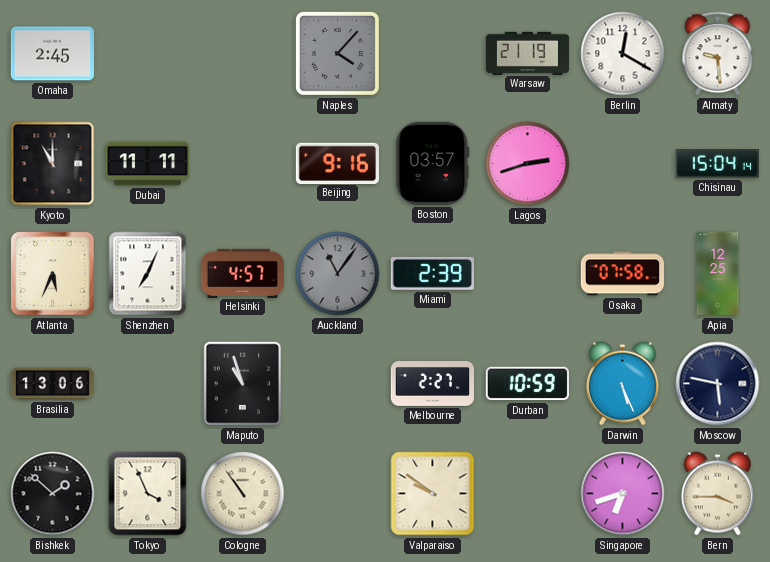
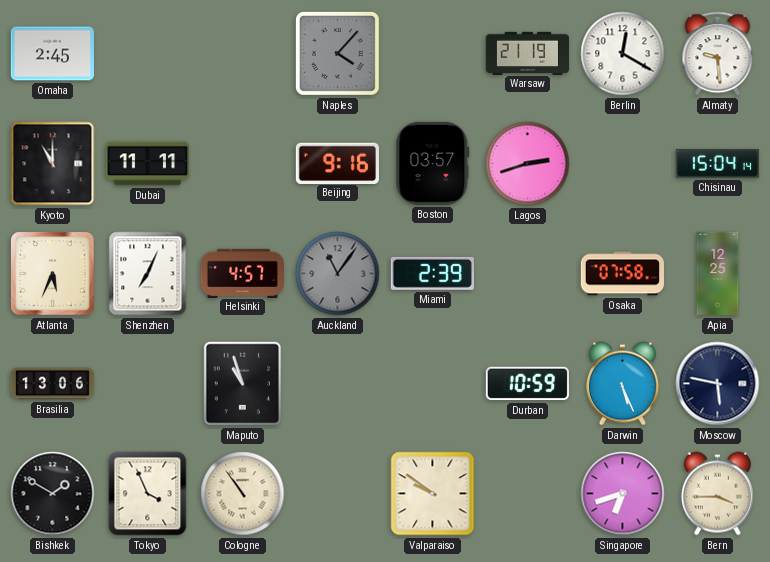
Melbourne: 2:27 -> none
Bishkek: 1:52 -> 1:50
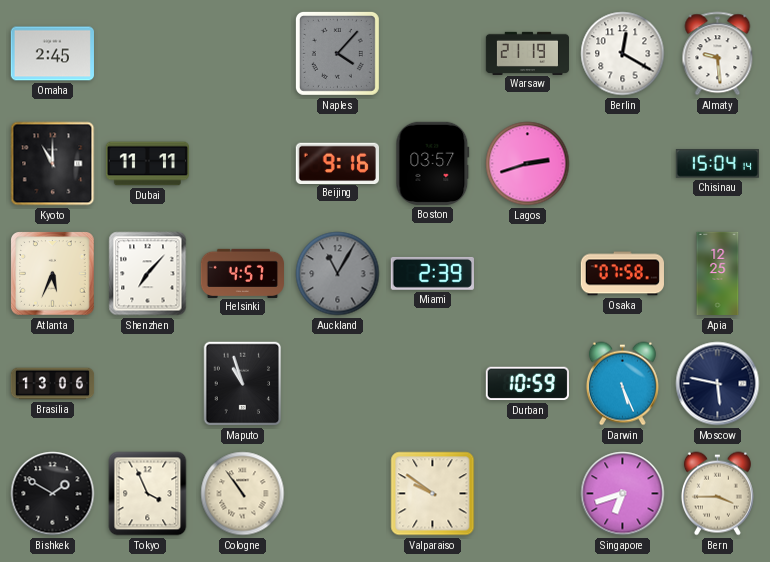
Shenzhen: 7:04 -> 7:07
Auckland: 11:06 -> 11:05
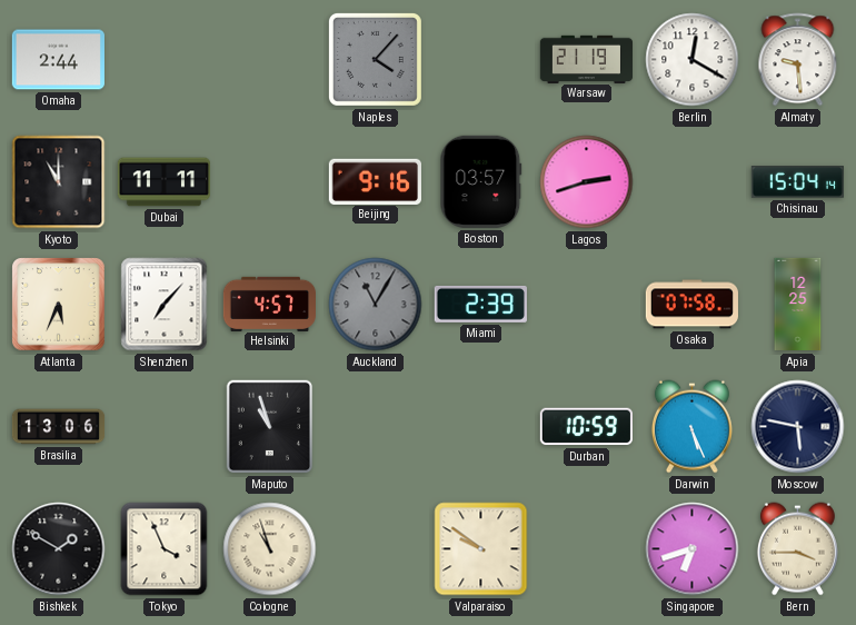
Omaha: 2:45 -> 2:44
Cologne: 10:54 -> 10:57
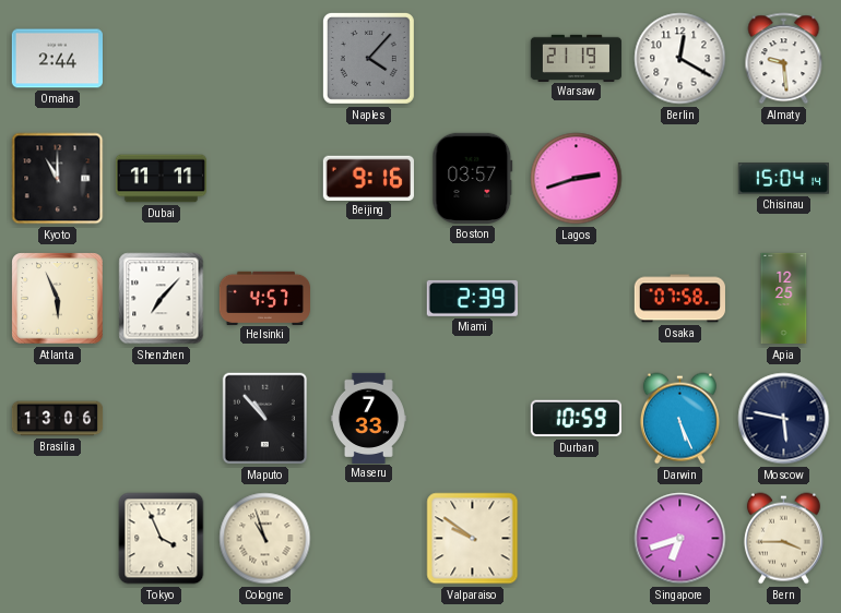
Atlanta: 5:34 -> 5:56
Auckland: 11:05 -> none
Maputo: 10:57 -> 10:53
Maseru: none -> 7:33
Bishkek: 1:50 -> none
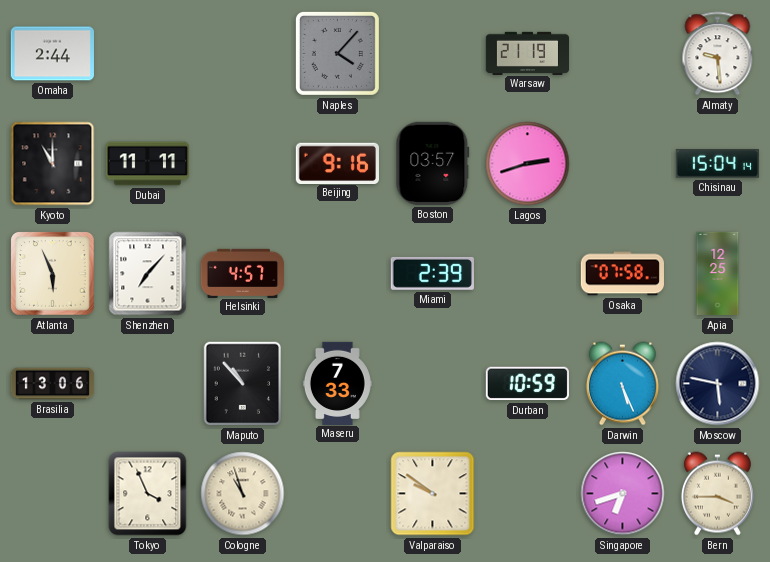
Berlin: 12:20 -> none
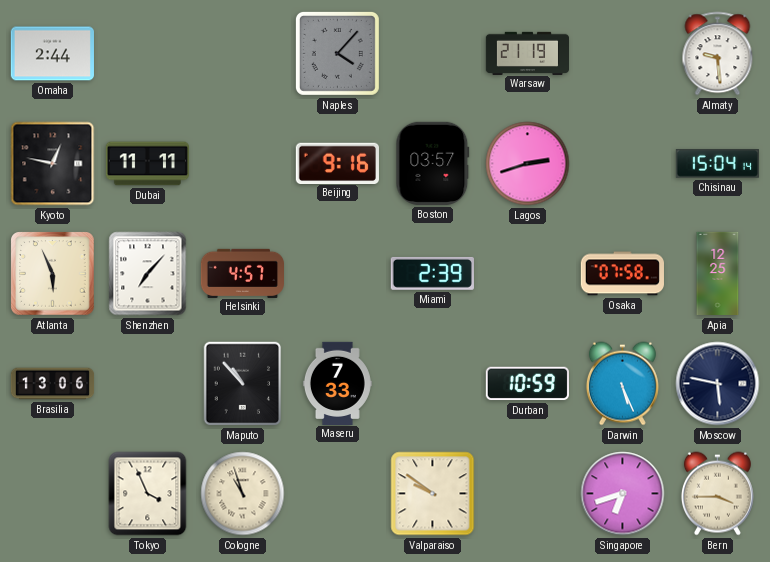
Kyoto: 11:00 -> 12:47
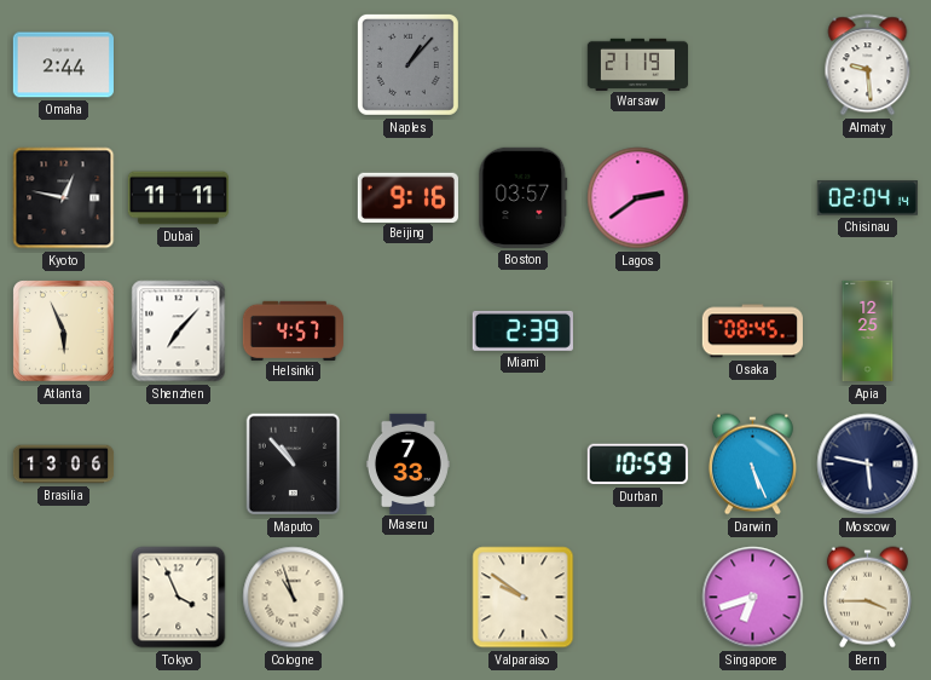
Naples: 4:07 -> 1:07
Lagos: 2:42 -> 2:39
Chisinau: 15:04 -> 02:04
Osaka: 07:58 -> 08:45
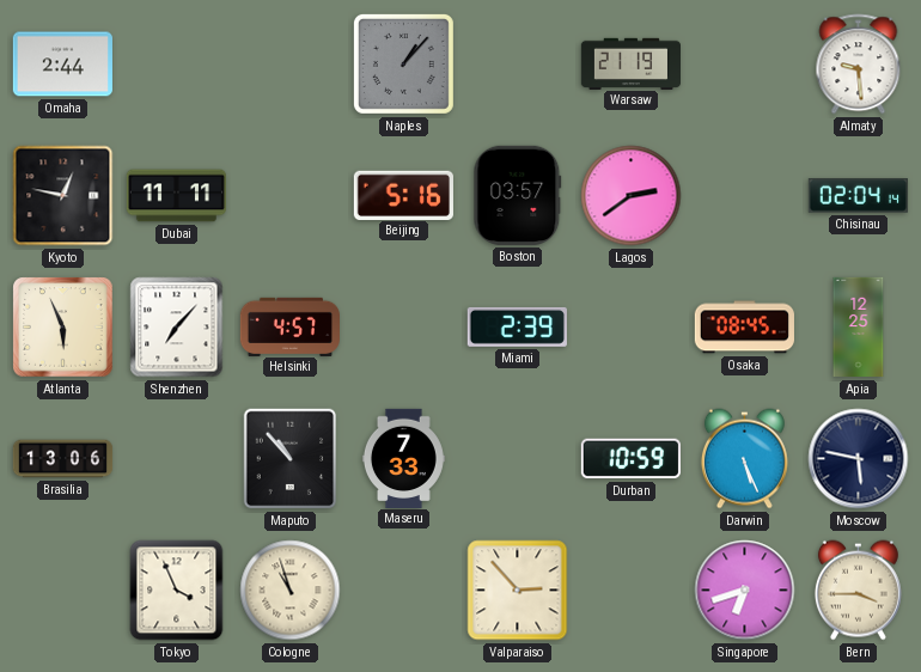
Beijing: 9:16 -> 5:16
Valparaiso: 9:51 -> 2:53
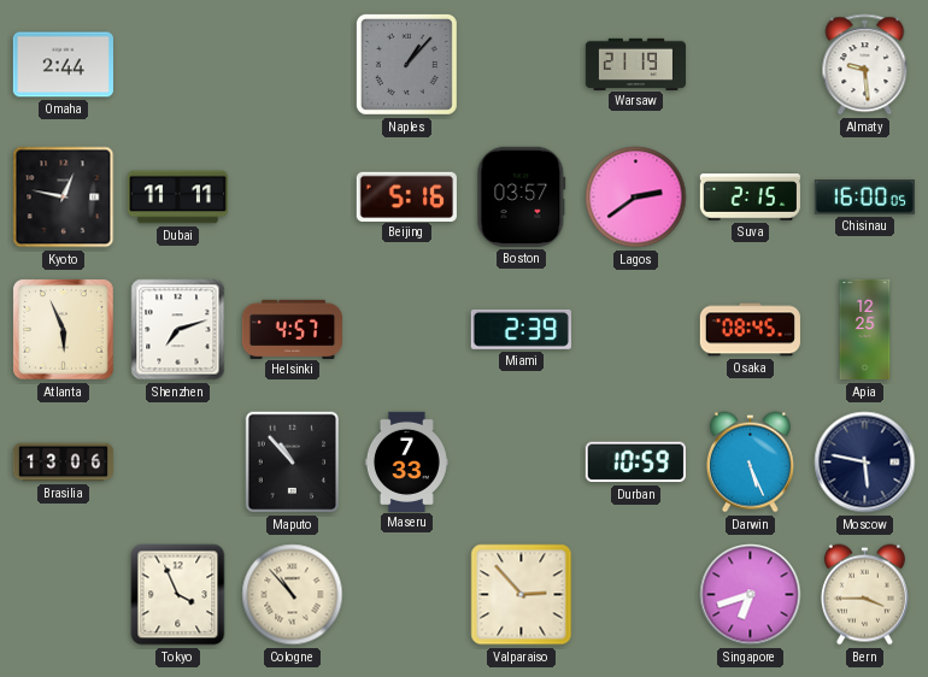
Suva: none -> 2:15
Chisinau: 02:04 -> 16:00
Shenzhen: 7:07 -> 7:12
Cologne: 10:57 -> 10:53
